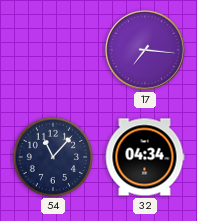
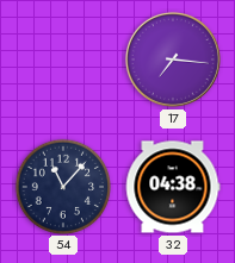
32: 04:34 -> 04:38
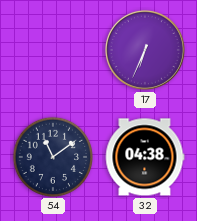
17: 7:16 -> 6:34
54: 11:07 -> 11:09
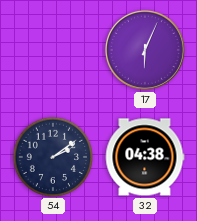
17: 6:34 -> 6:04
54: 11:09 -> 2:09
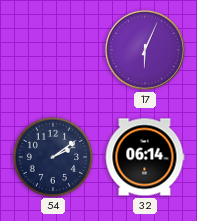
32: 04:38 -> 06:14
